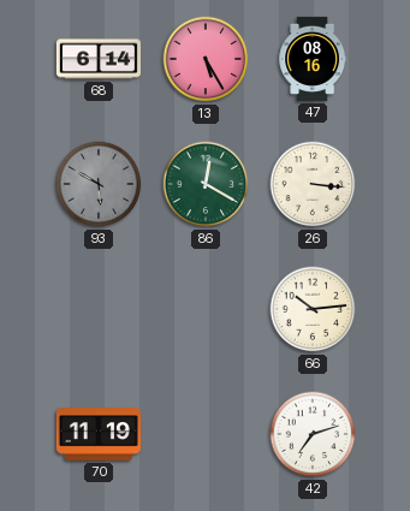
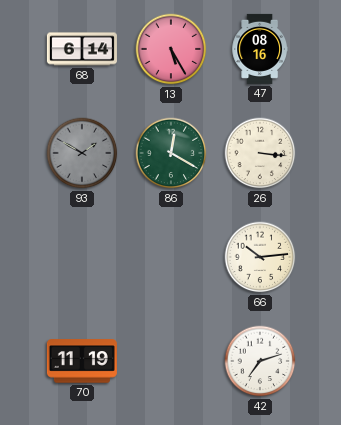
93: 5:50 -> 1:50
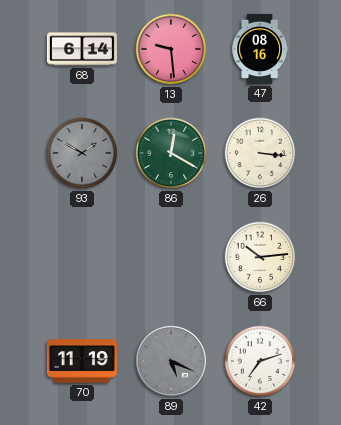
13: 5:25 -> 9:29
89: none -> 5:19
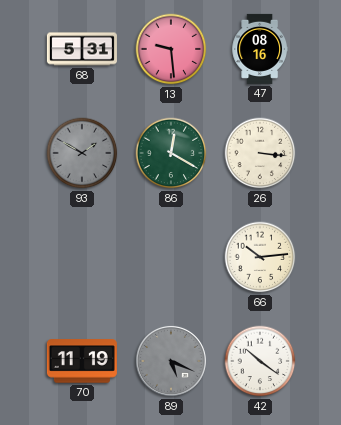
68: 6:14 -> 5:31
42: 7:12 -> 10:21
